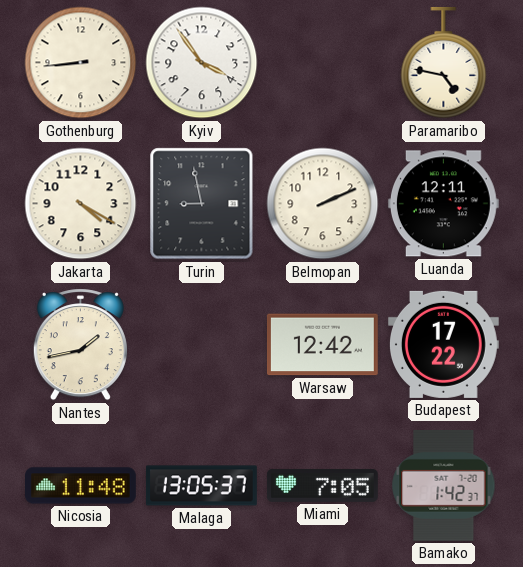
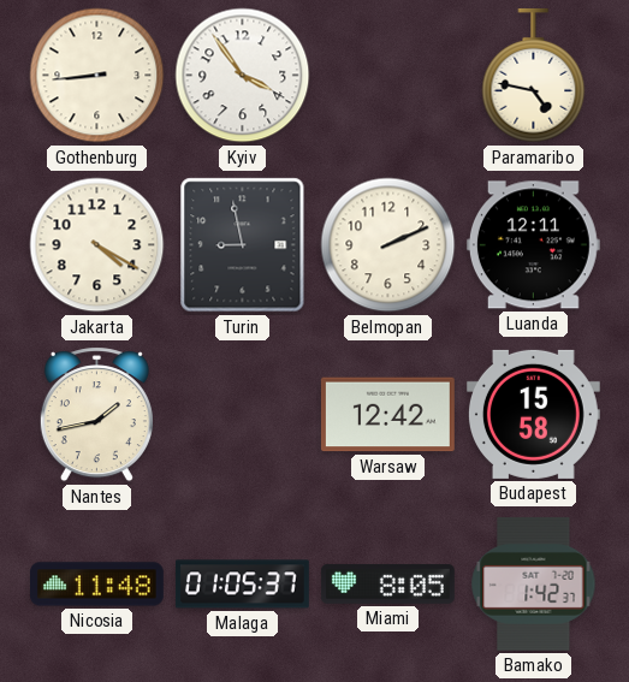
Budapest: 17:22 -> 15:58
Malaga: 13:05 -> 01:05
Miami: 7:05 -> 8:05
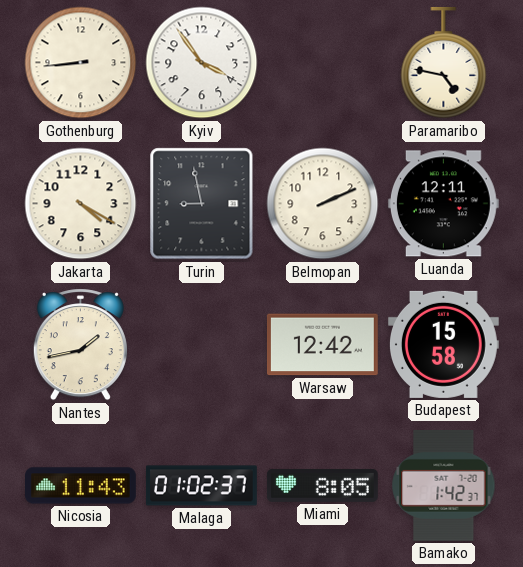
Nicosia: 11:48 -> 11:43
Malaga: 01:05 -> 01:02
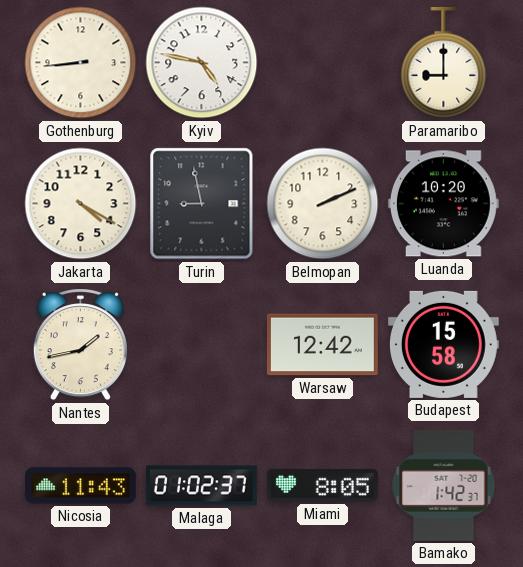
Kyiv: 3:54 -> 4:47
Paramaribo: 4:47 -> 9:00
Luanda: 12:11 -> 10:20
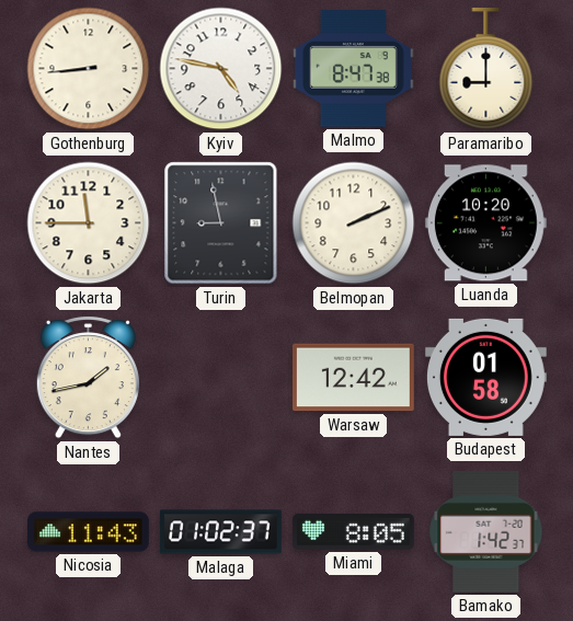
Malmo: none -> 8:47
Jakarta: 4:20 -> 11:45
Budapest: 15:58 -> 01:58
